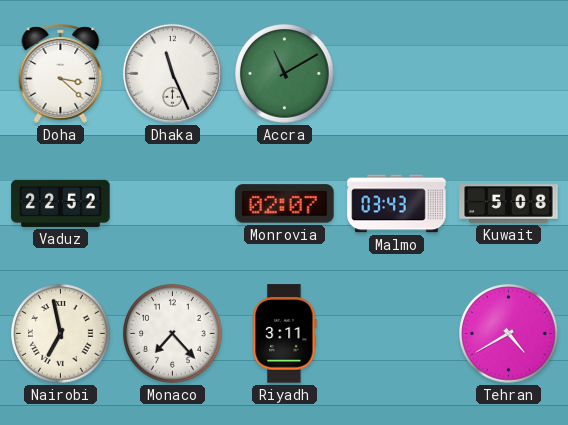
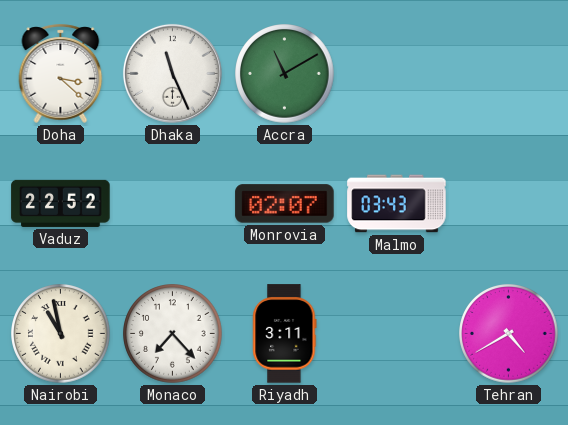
Kuwait: 5:08 -> none
Nairobi: 6:58 -> 10:58
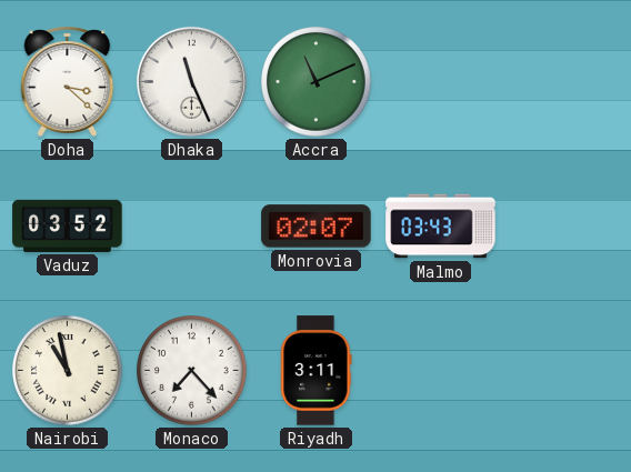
Accra: 11:10 -> 11:11
Vaduz: 22:52 -> 03:52
Tehran: 4:40 -> none
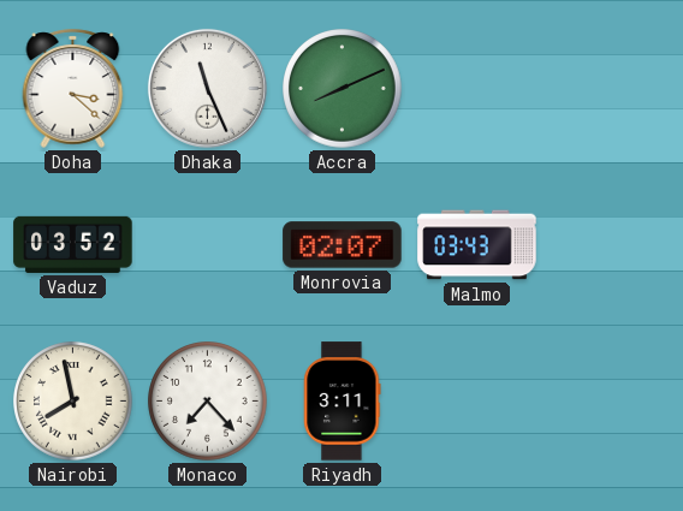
Accra: 11:11 -> 8:11
Nairobi: 10:58 -> 7:58
